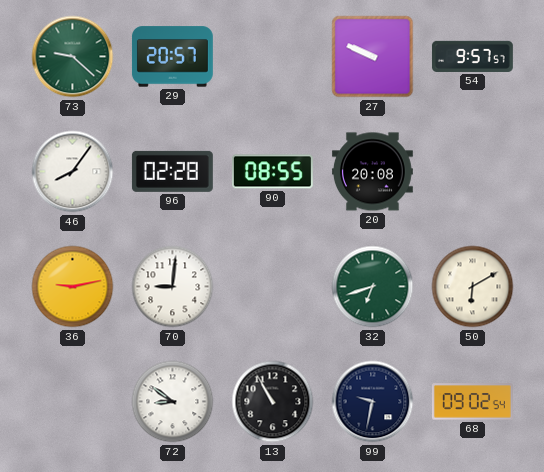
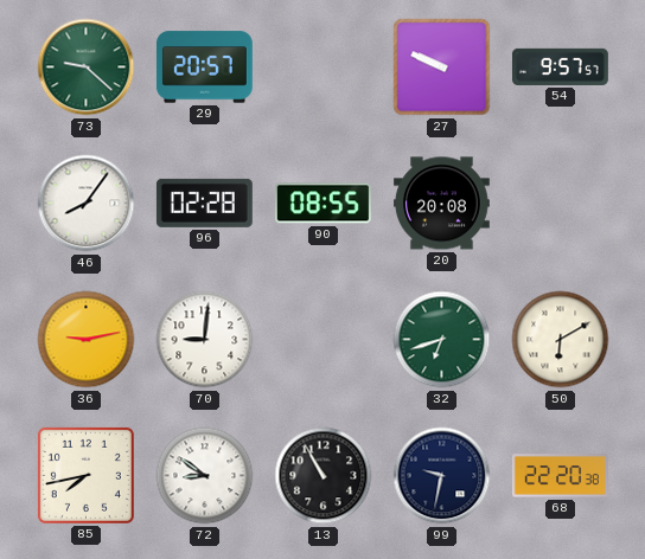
85: none -> 7:43
68: 09:02 -> 22:20
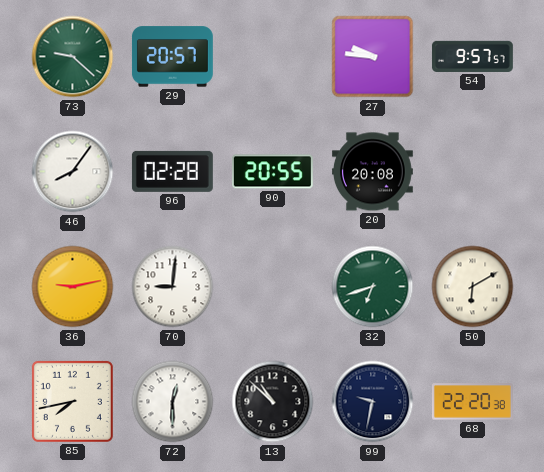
27: 9:49 -> 9:46
90: 08:55 -> 20:55
72: 8:51 -> 12:30
13: 10:55 -> 10:52
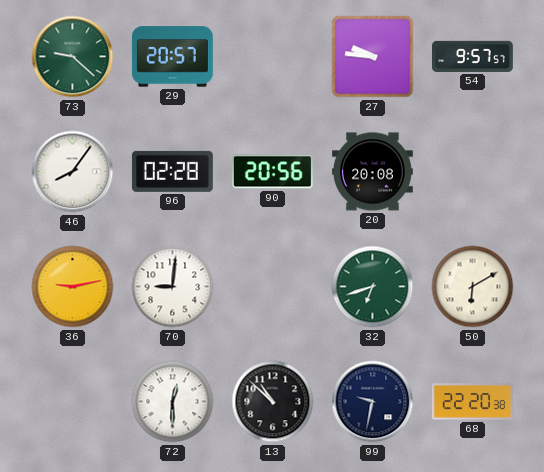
90: 20:55 -> 20:56
85: 7:43 -> none
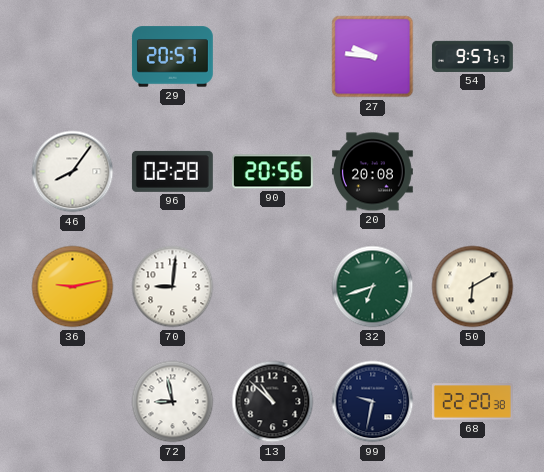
73: 9:22 -> none
72: 12:30 -> 8:58
